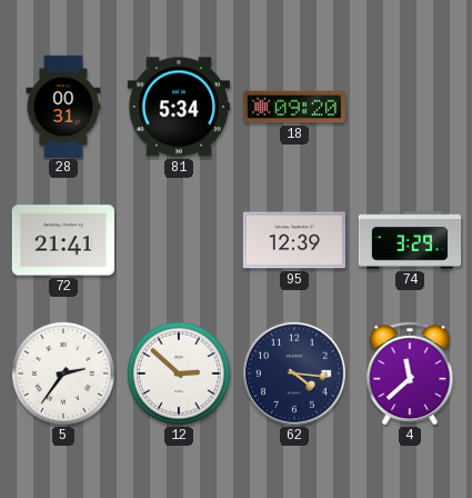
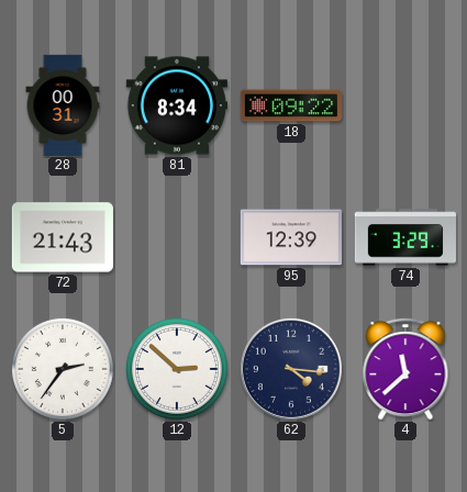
81: 5:34 -> 8:34
18: 09:20 -> 09:22
72: 21:41 -> 21:43
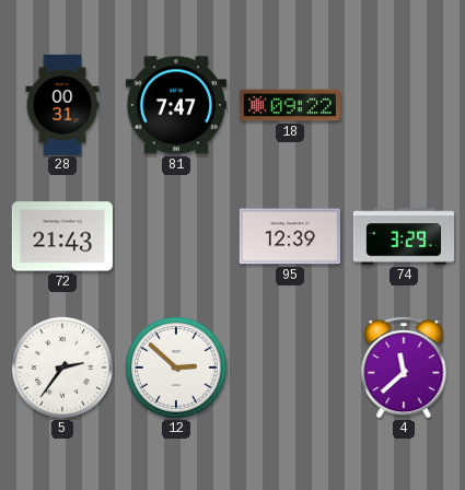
81: 8:34 -> 7:47
62: 4:16 -> none
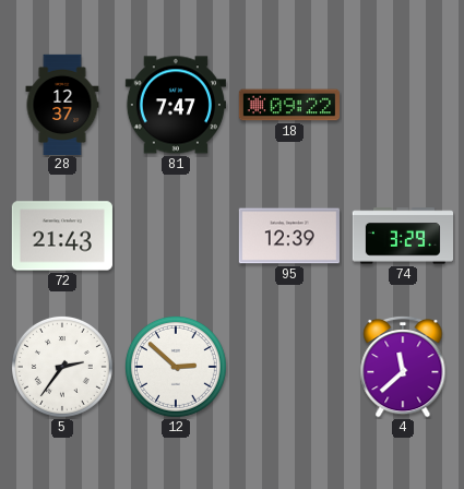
28: 00:31 -> 12:37
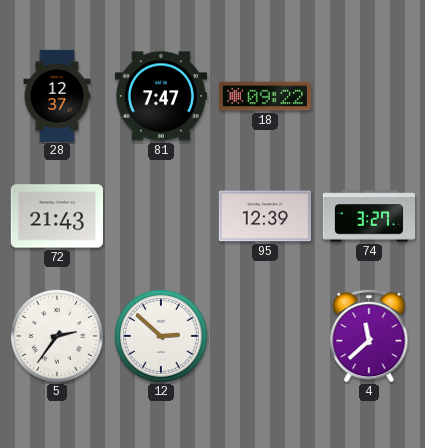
74: 3:29 -> 3:27
